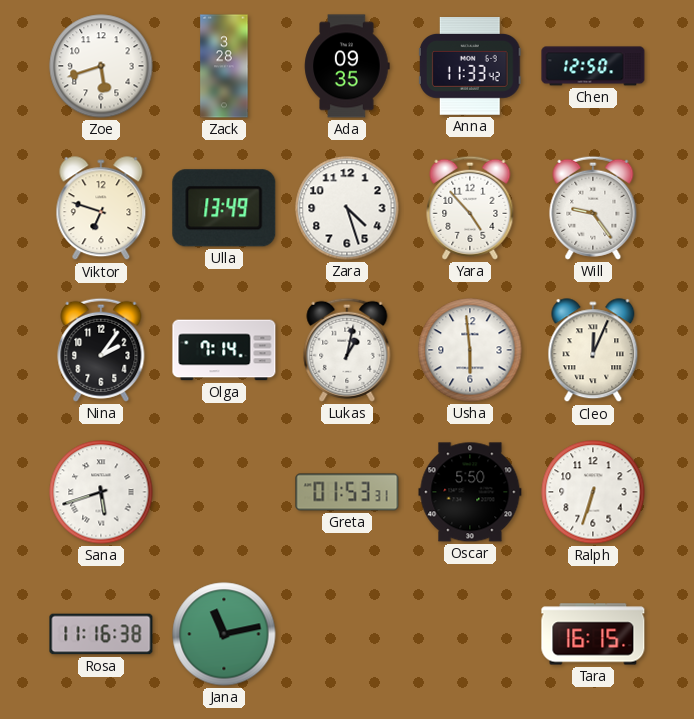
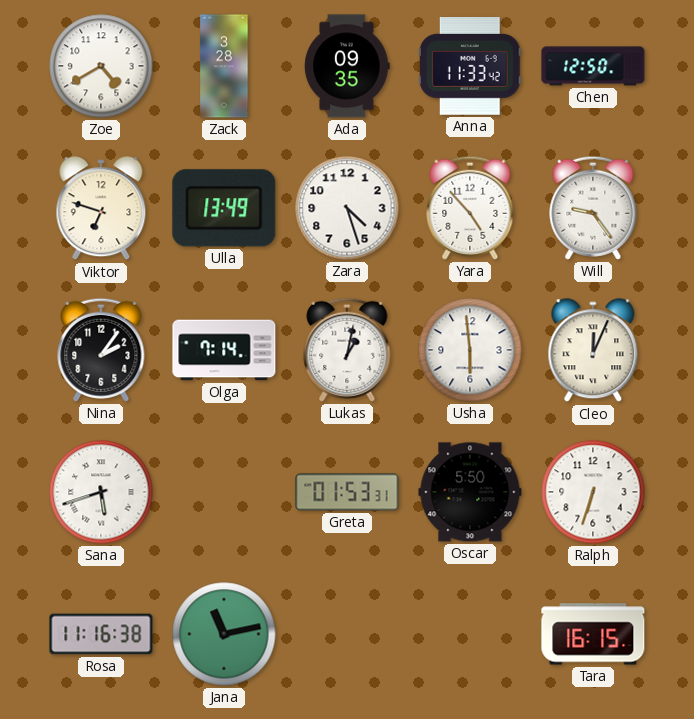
Zoe: 5:42 -> 4:40
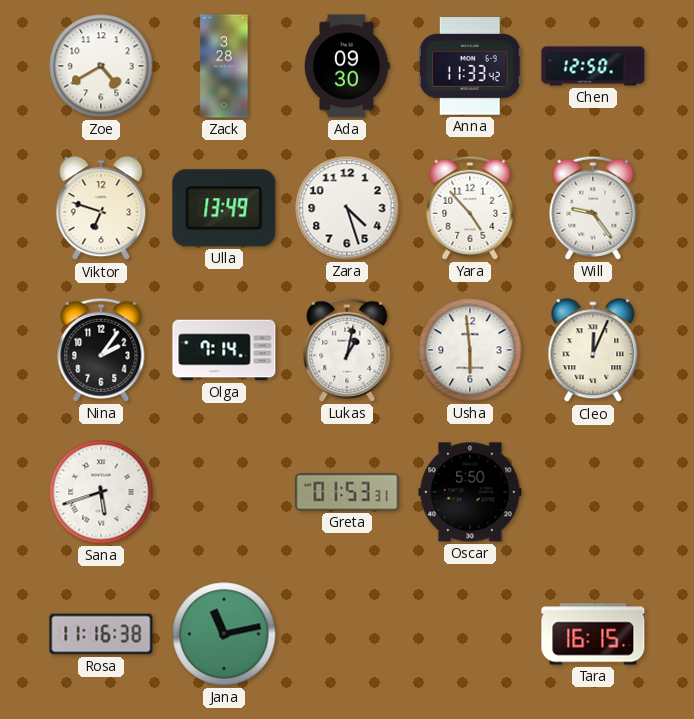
Ada: 09:35 -> 09:30
Ralph: 6:33 -> none
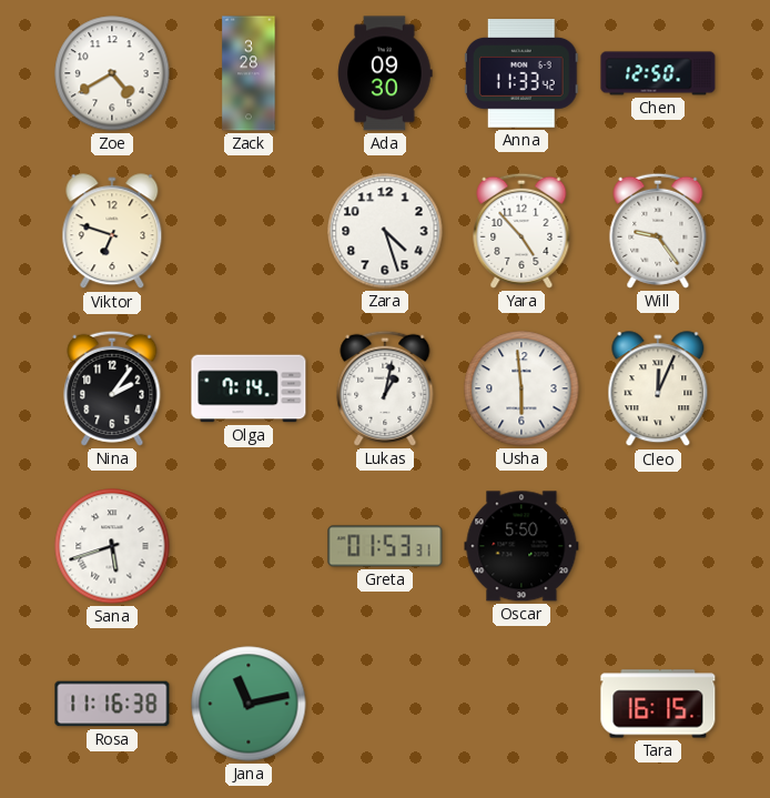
Ulla: 13:49 -> none
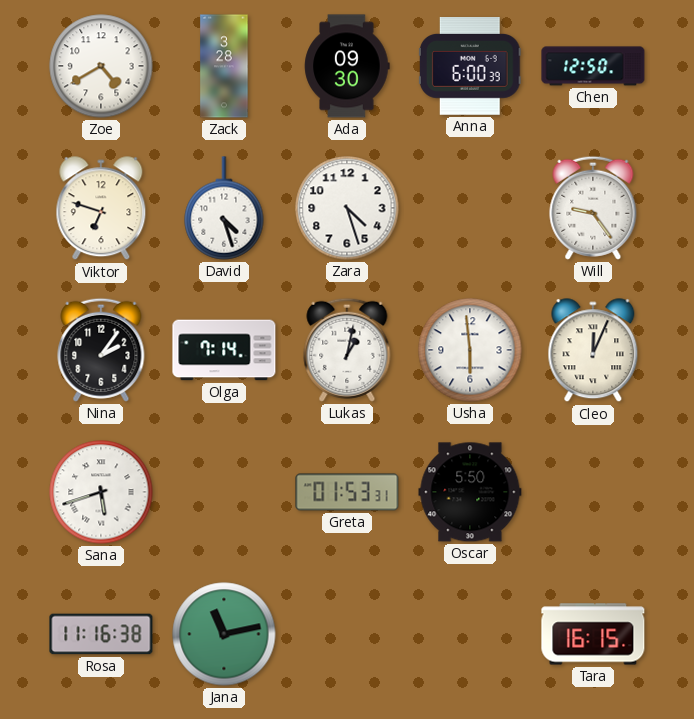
Anna: 11:33 -> 6:00
David: none -> 4:27
Yara: 4:53 -> none
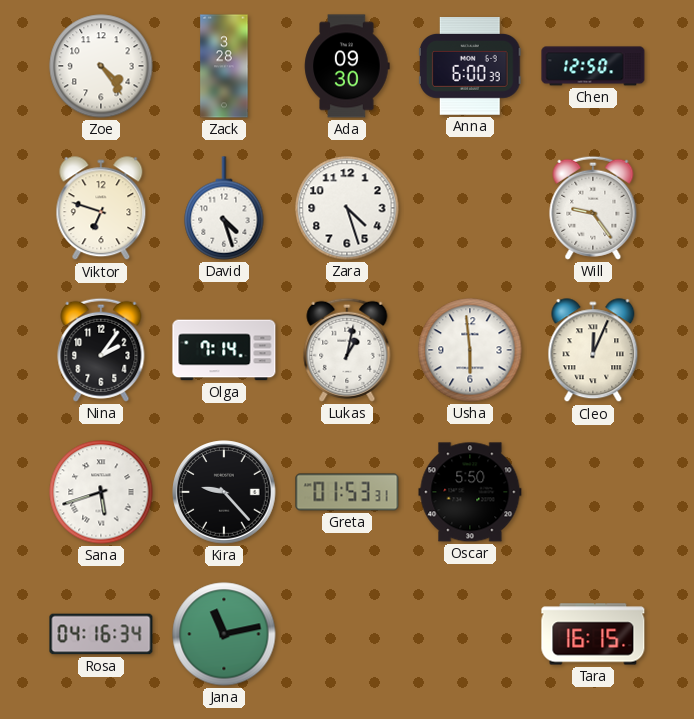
Zoe: 4:40 -> 4:24
Kira: none -> 9:23
Rosa: 11:16 -> 04:16
